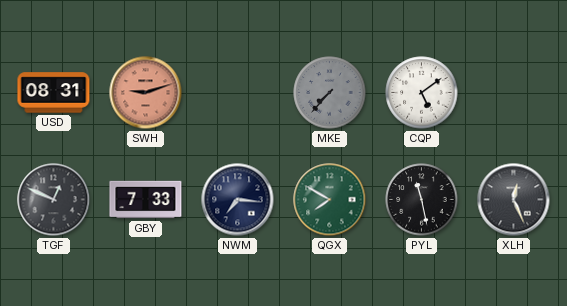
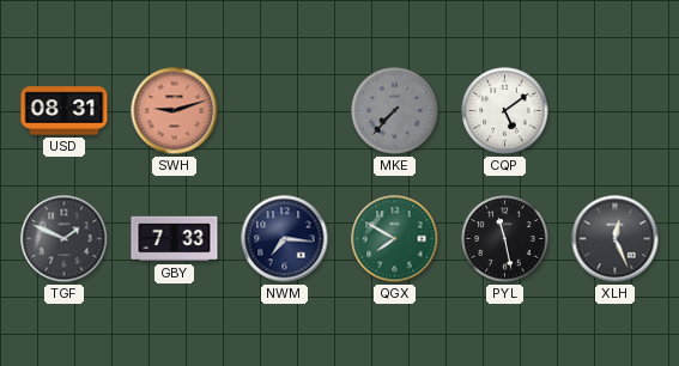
TGF: 12:49 -> 1:49
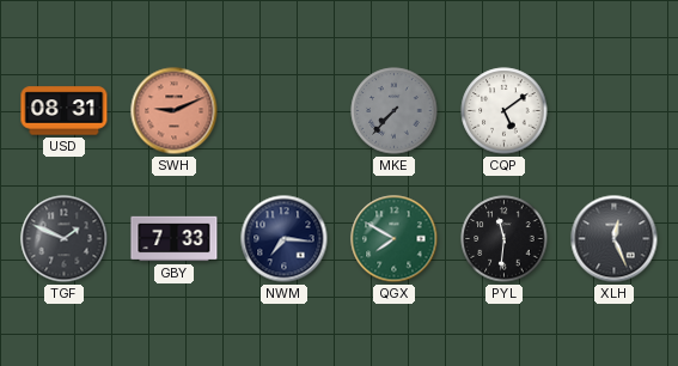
SWH: 9:12 -> 9:11
PYL: 11:28 -> 11:31
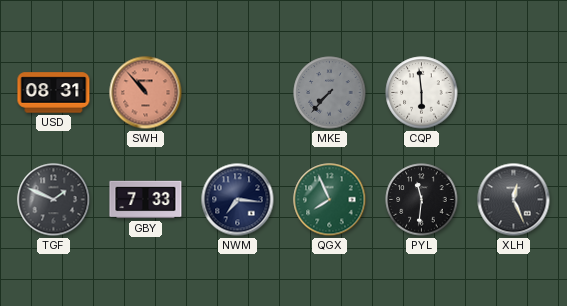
SWH: 9:11 -> 10:53
CQP: 5:09 -> 5:59
QGX: 7:50 -> 7:56
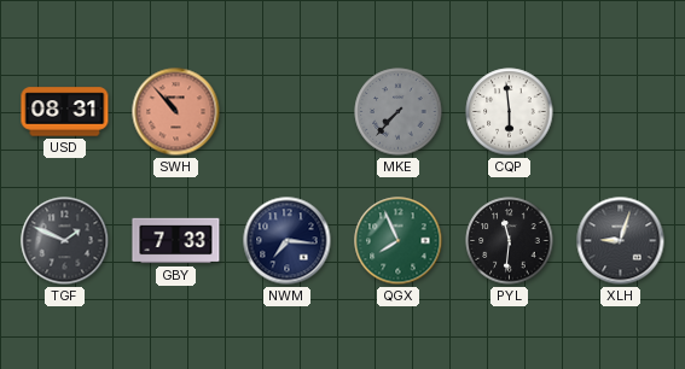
XLH: 12:26 -> 9:03
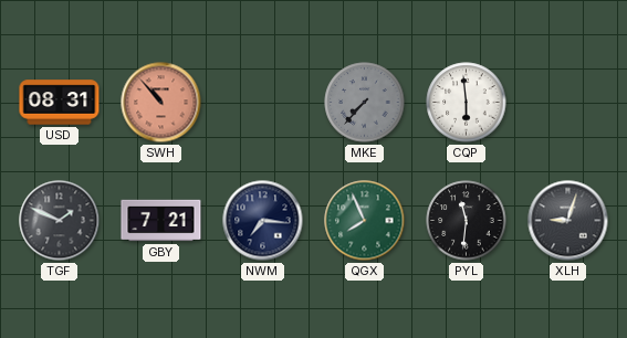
GBY: 7:33 -> 7:21
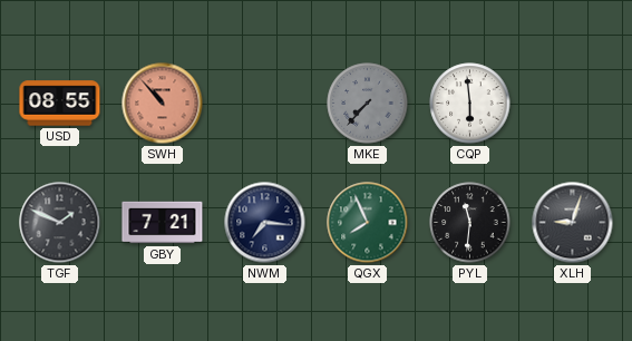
USD: 08:31 -> 08:55
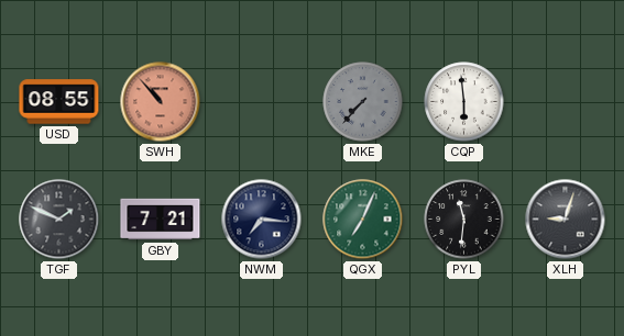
QGX: 7:56 -> 7:04
